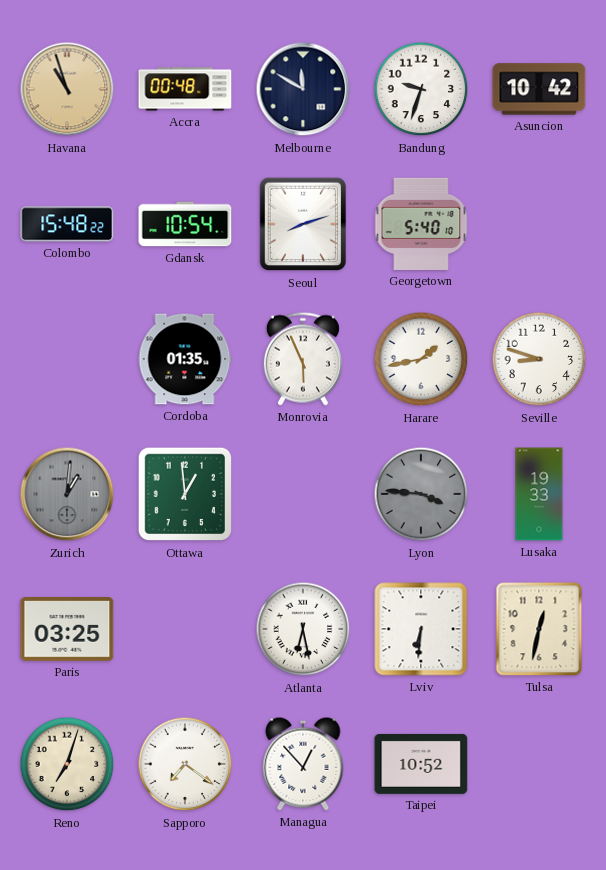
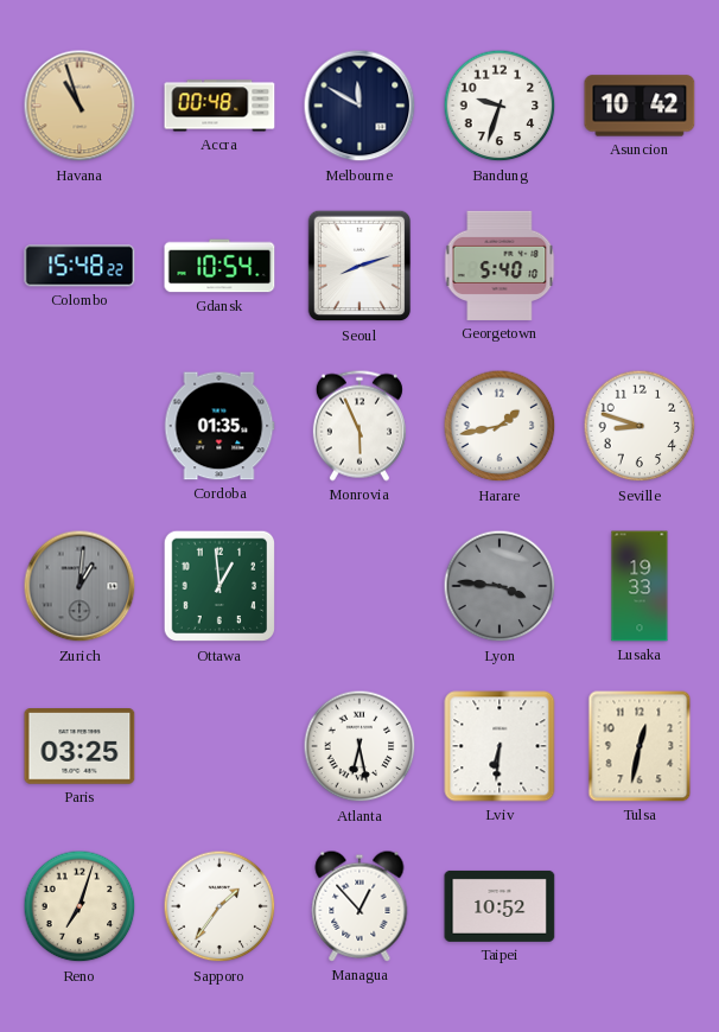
Sapporo: 7:21 -> 1:36
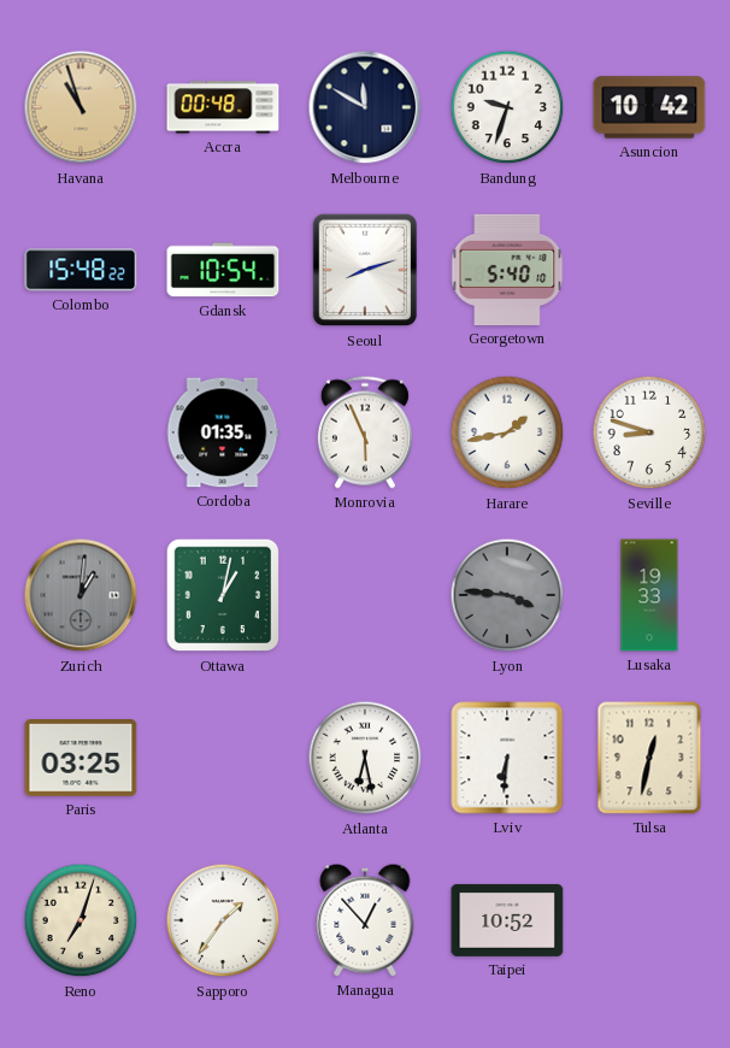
Ottawa: 12:59 -> 1:02
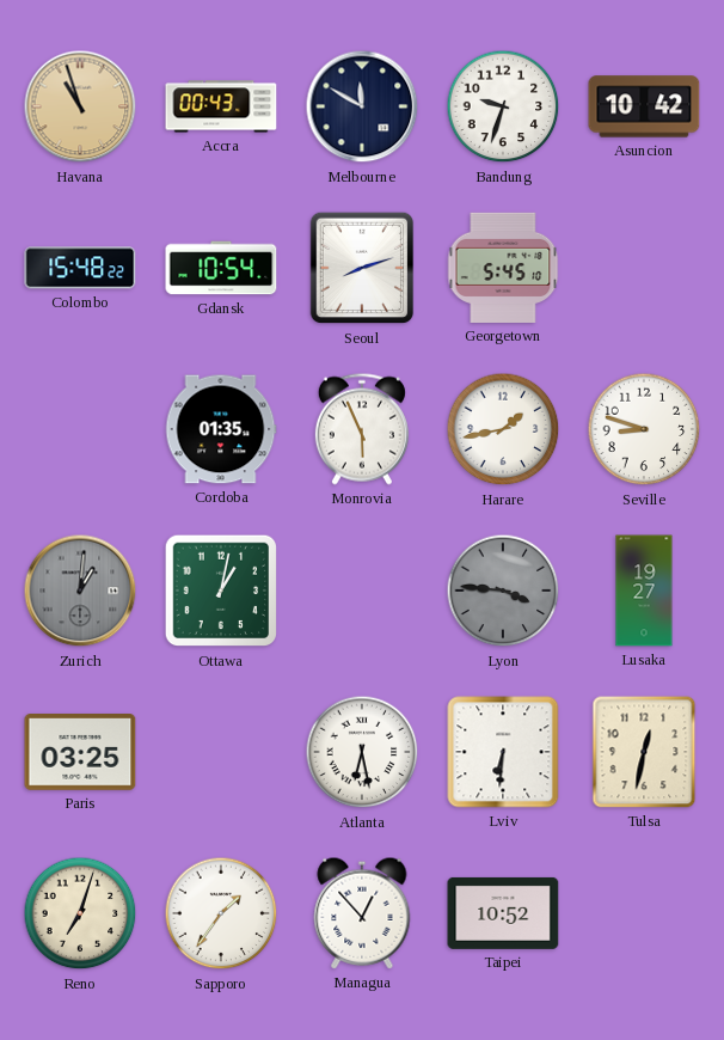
Accra: 00:48 -> 00:43
Georgetown: 5:40 -> 5:45
Lusaka: 19:33 -> 19:27
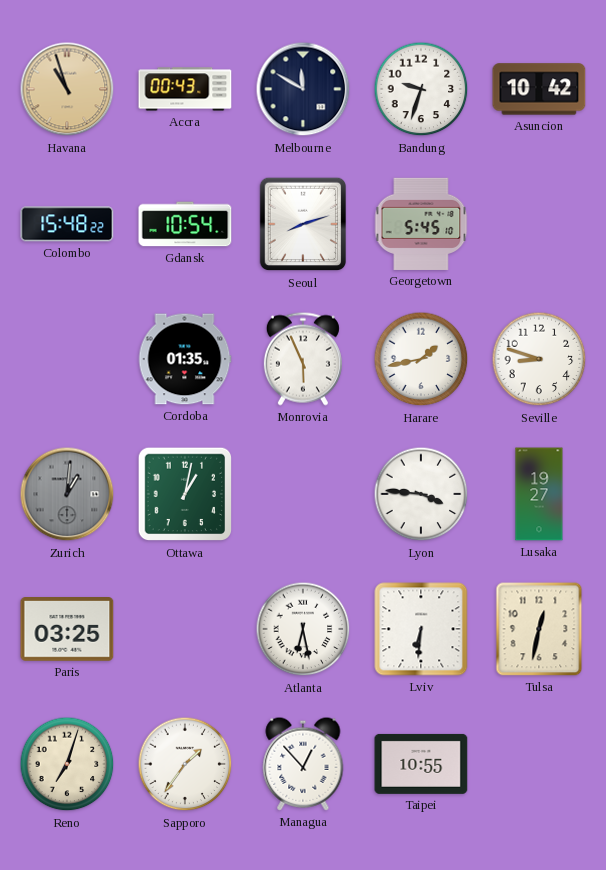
Lyon dial: grey -> white
Taipei: 10:52 -> 10:55
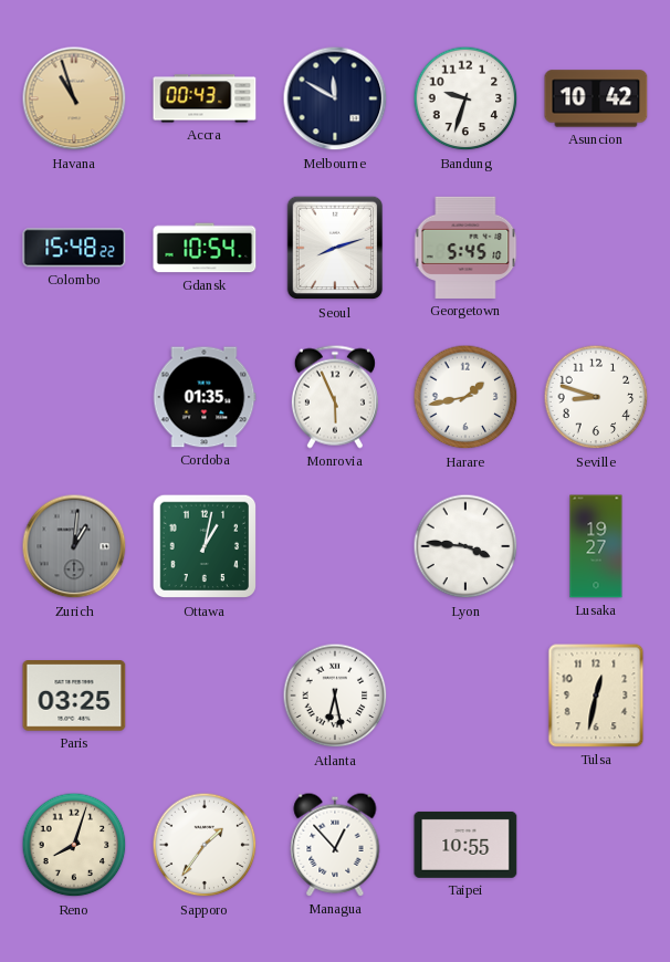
Lviv: 6:31 -> none
Reno: 7:03 -> 8:03
